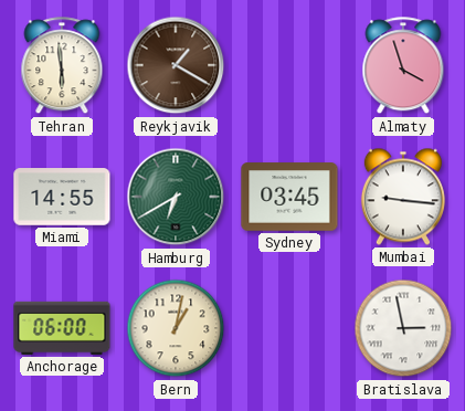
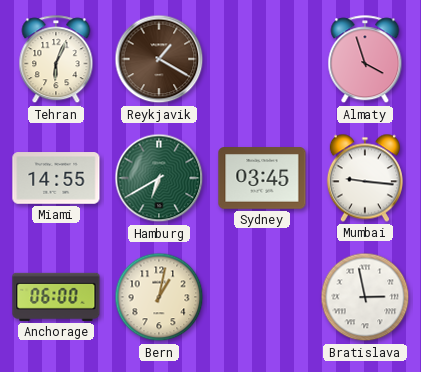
Tehran: 5:59 -> 6:04
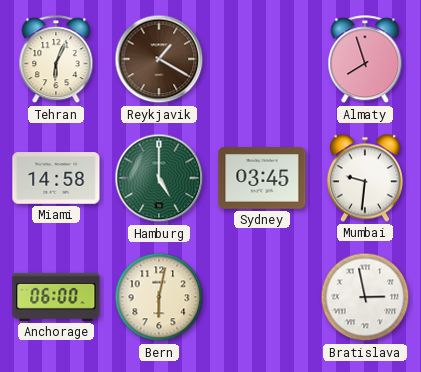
Almaty: 3:57 -> 7:57
Miami: 14:55 -> 14:58
Hamburg: 6:40 -> 5:00
Mumbai: 9:16 -> 9:31
Bern: 1:02 -> 6:02
